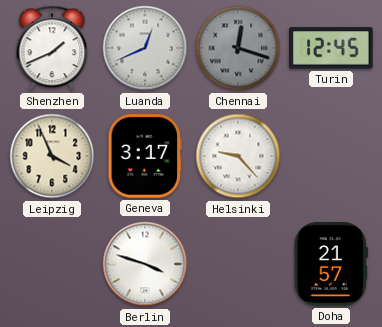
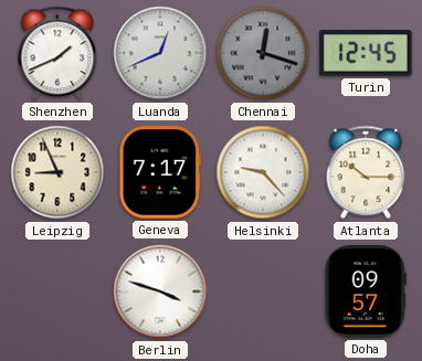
Leipzig: 3:56 -> 8:56
Geneva: 3:17 -> 7:17
Atlanta: none -> 10:15
Doha: 21:57 -> 09:57
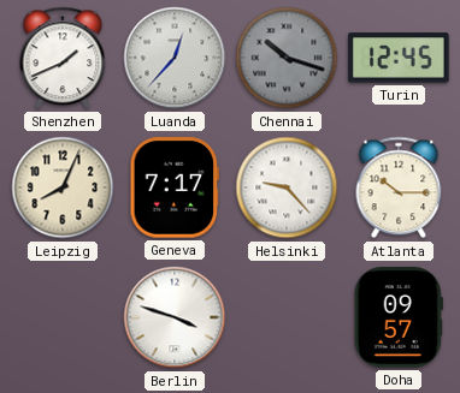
Luanda: 12:41 -> 12:37
Chennai: 12:18 -> 10:18
Leipzig: 8:56 -> 8:04
